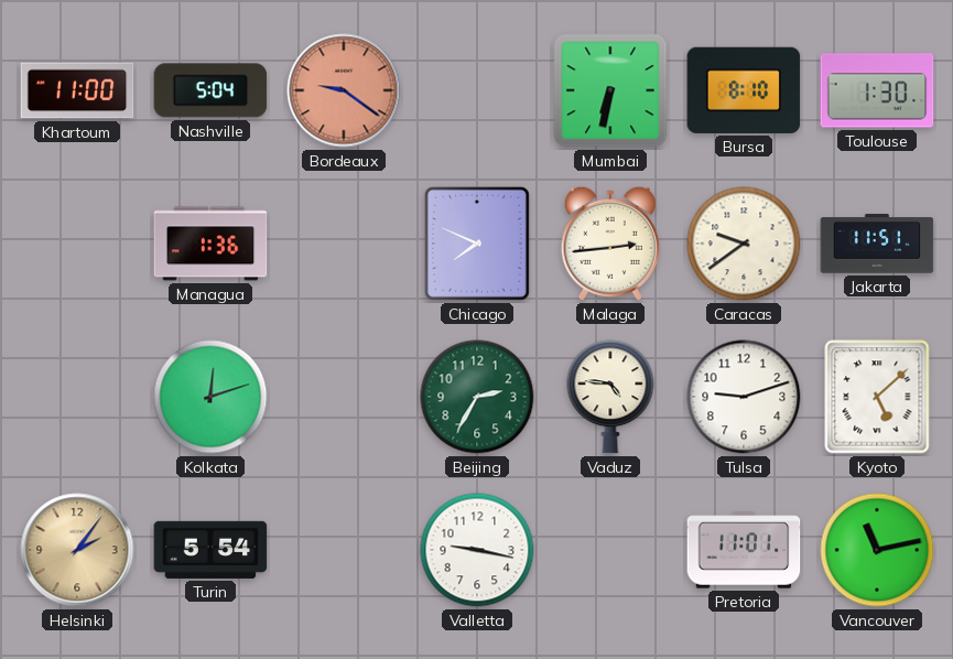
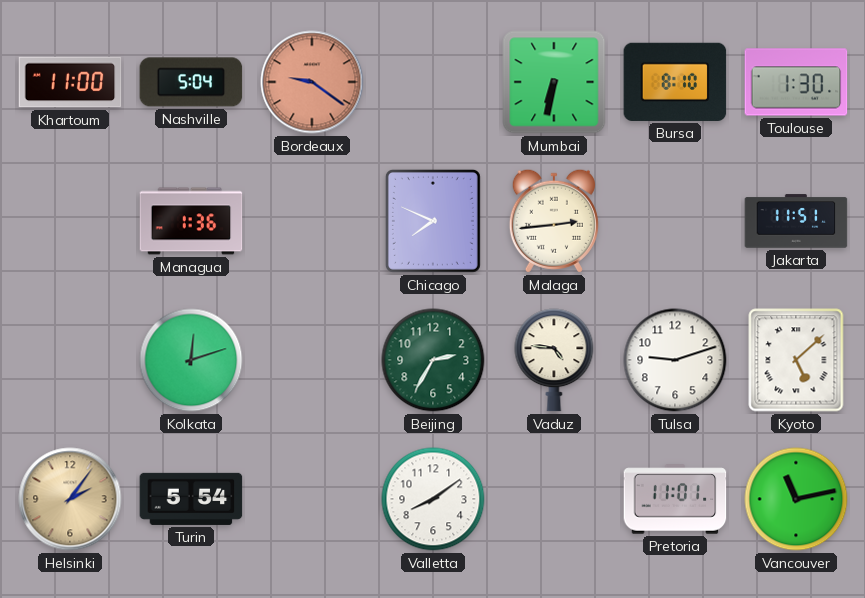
Caracas: 9:39 -> none
Valletta: 9:17 -> 8:09
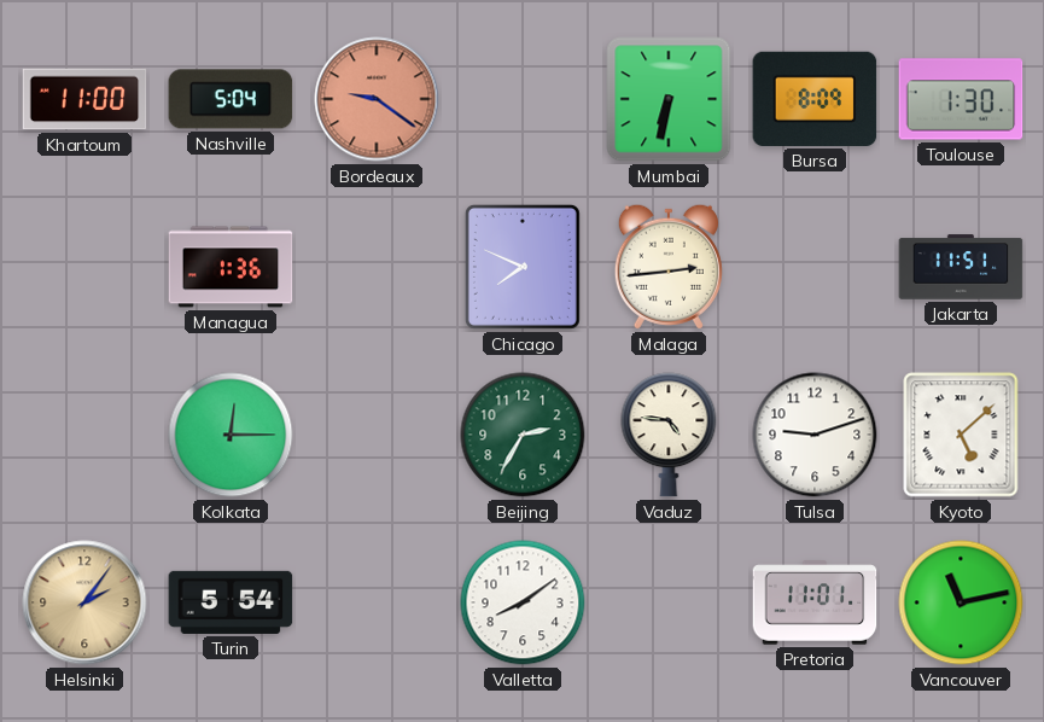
Bursa: 8:10 -> 8:09
Kolkata: 12:12 -> 12:15
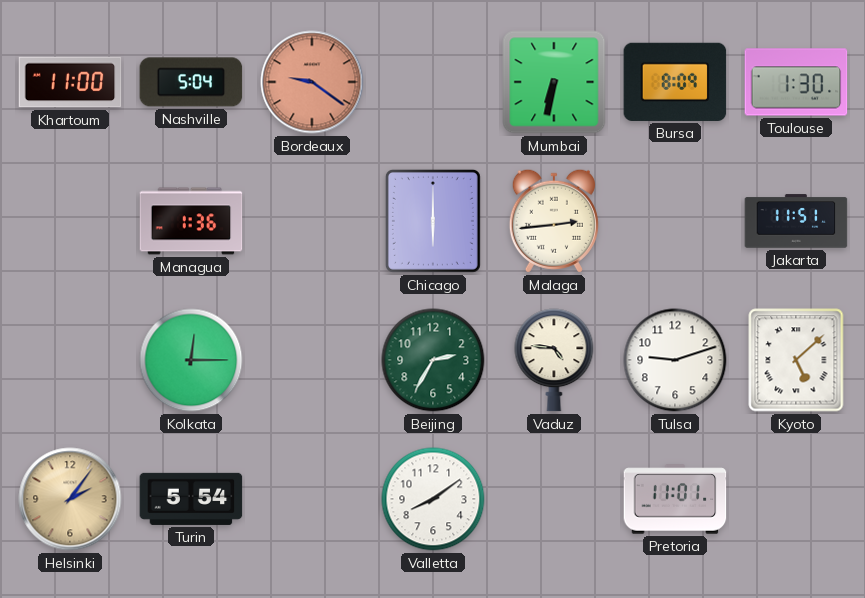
Chicago: 7:49 -> 6:00
Vancouver: 11:13 -> none
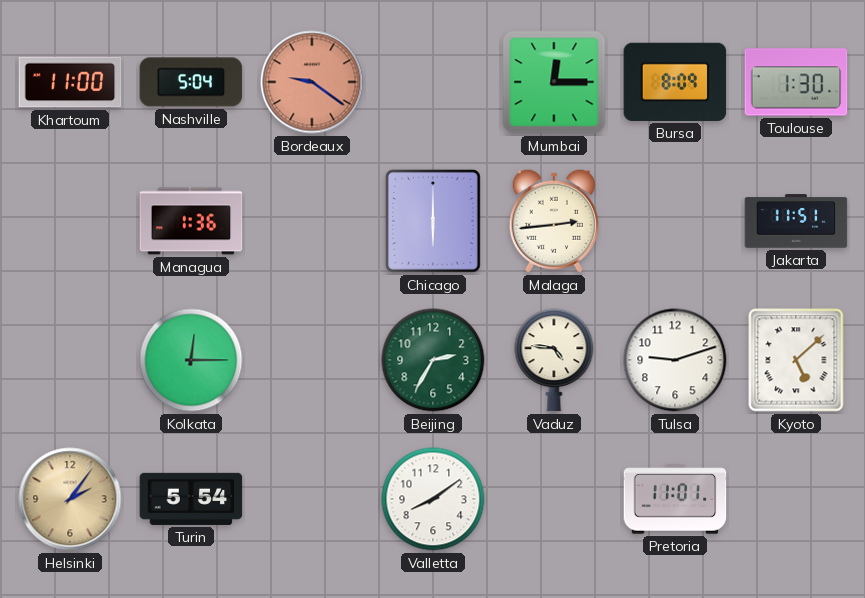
Mumbai: 6:32 -> 12:15
